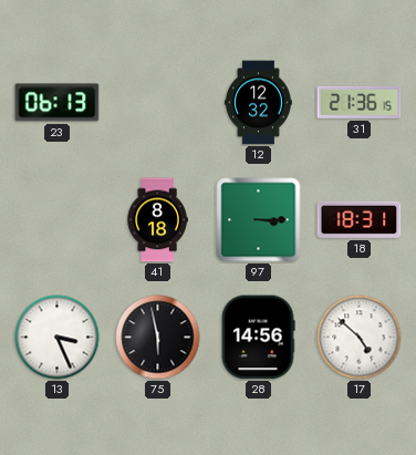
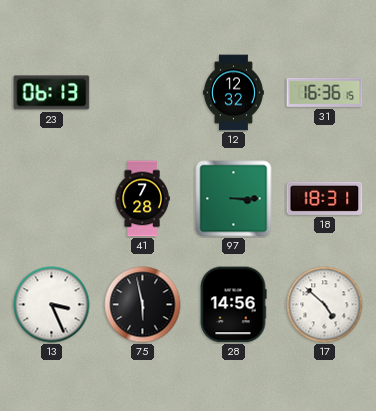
31: 21:36 -> 16:36
41: 8:18 -> 7:28
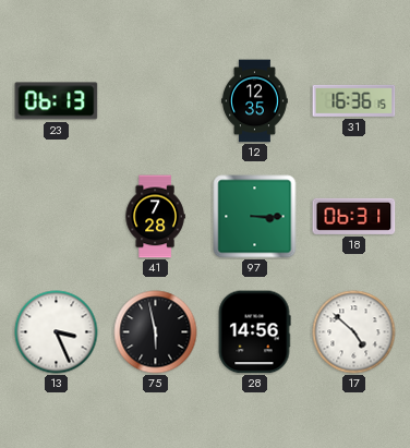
12: 12:32 -> 12:35
18: 18:31 -> 06:31
